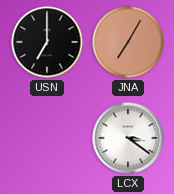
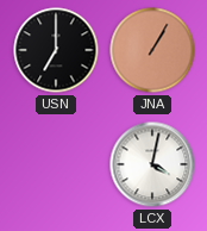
JNA: 7:05 -> 1:05
LCX: 3:21 -> 4:02
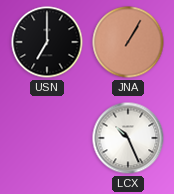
LCX: 4:02 -> 10:26
